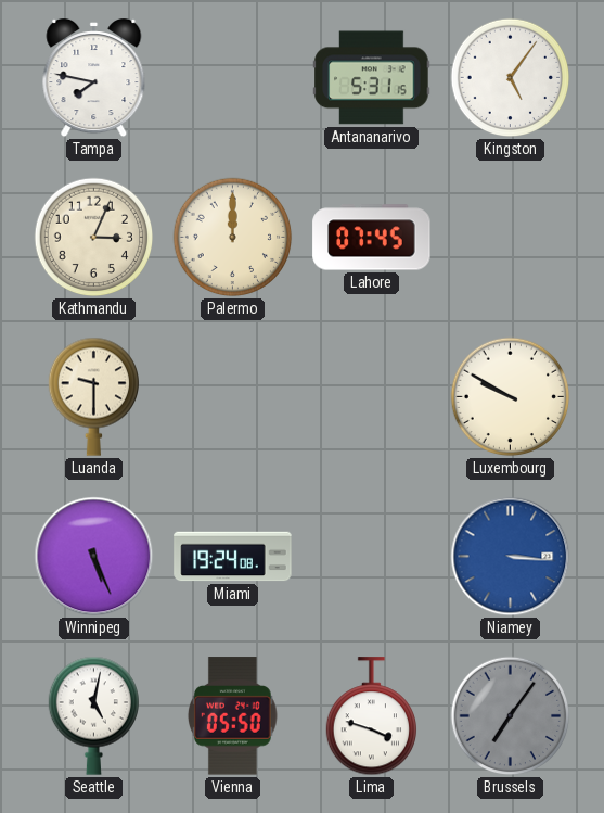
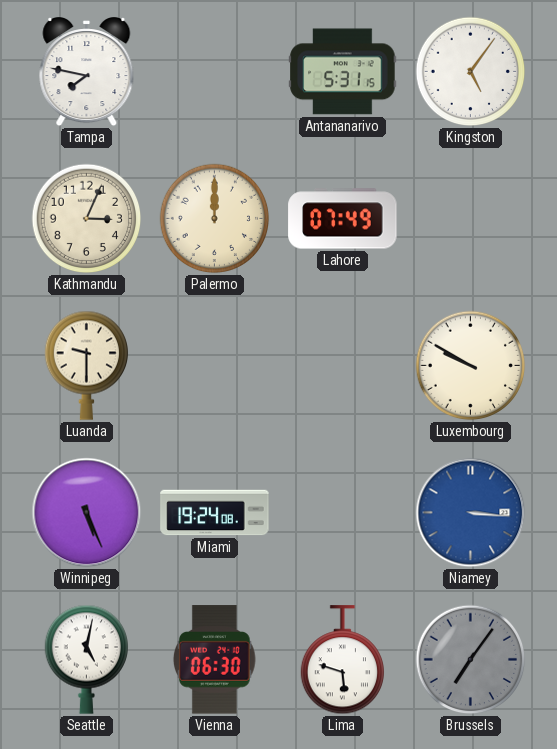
Lahore: 07:45 -> 07:49
Vienna: 05:50 -> 06:30
Lima: 3:48 -> 5:48
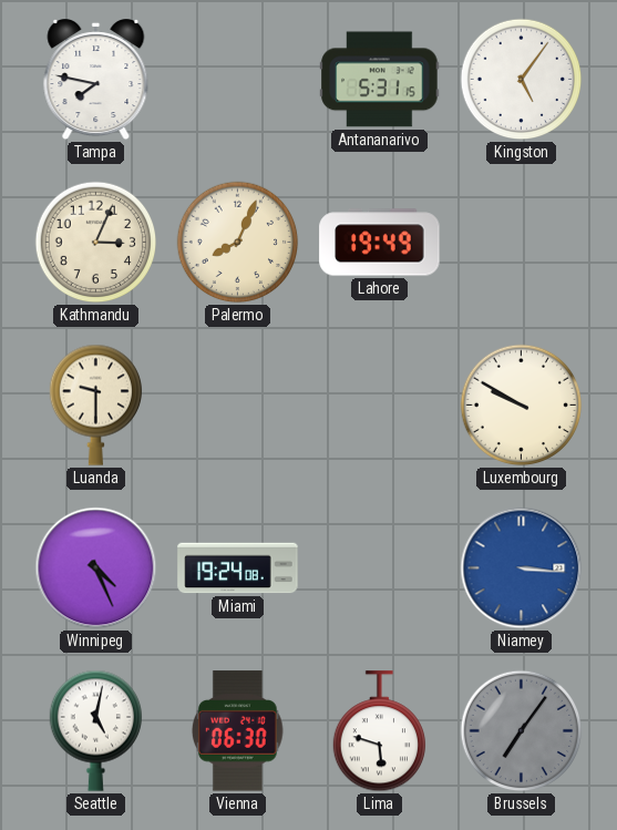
Palermo: 12:00 -> 8:04
Lahore: 07:49 -> 19:49
Winnipeg: 5:26 -> 4:26
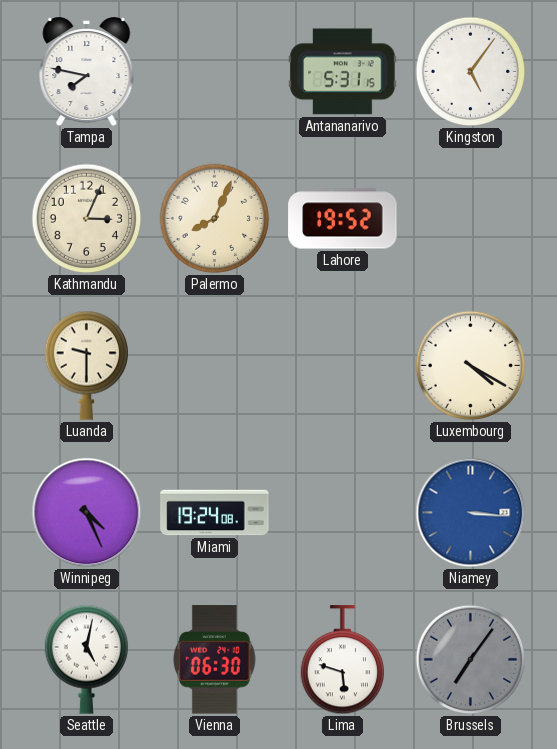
Lahore: 19:49 -> 19:52
Luxembourg: 9:50 -> 4:20
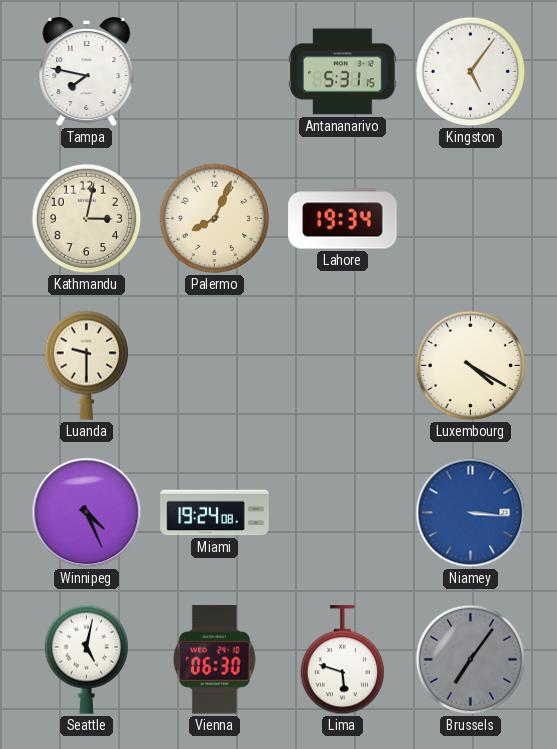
Kathmandu: 3:04 -> 3:02
Lahore: 19:52 -> 19:34
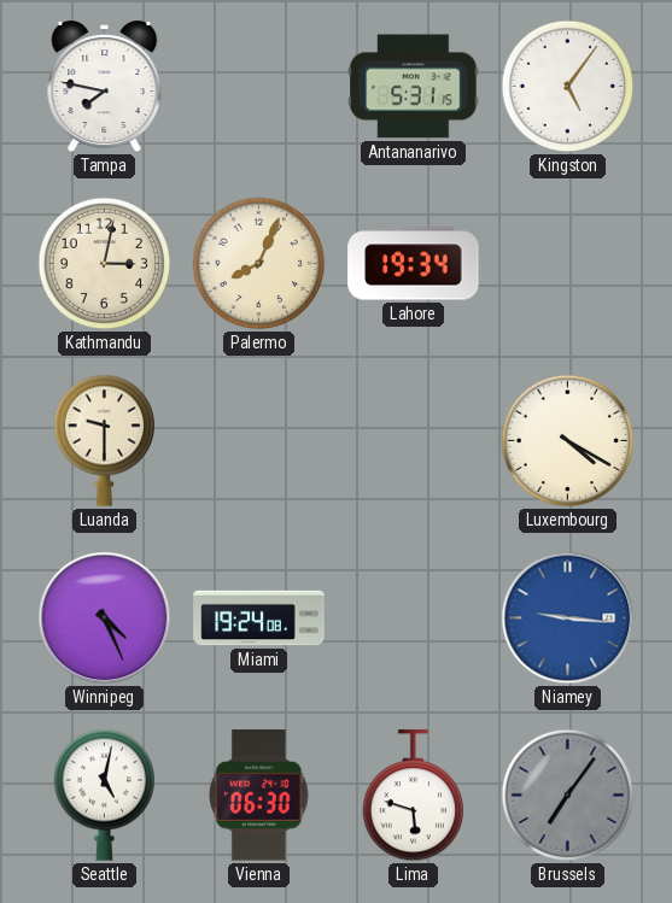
Niamey: 3:16 -> 9:16
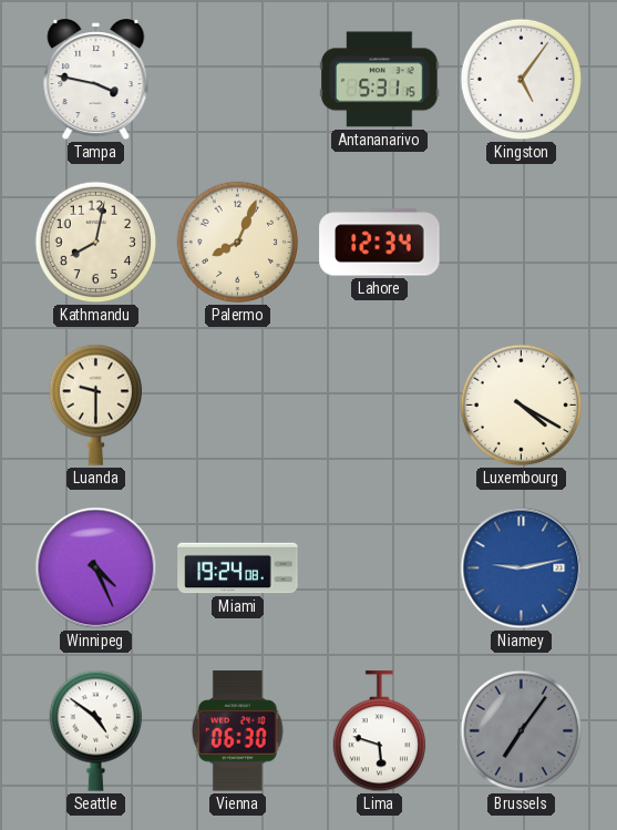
Tampa: 7:47 -> 3:47
Kathmandu: 3:02 -> 8:02
Lahore: 19:34 -> 12:34
Niamey: 9:16 -> 9:13
Seattle: 5:02 -> 4:51
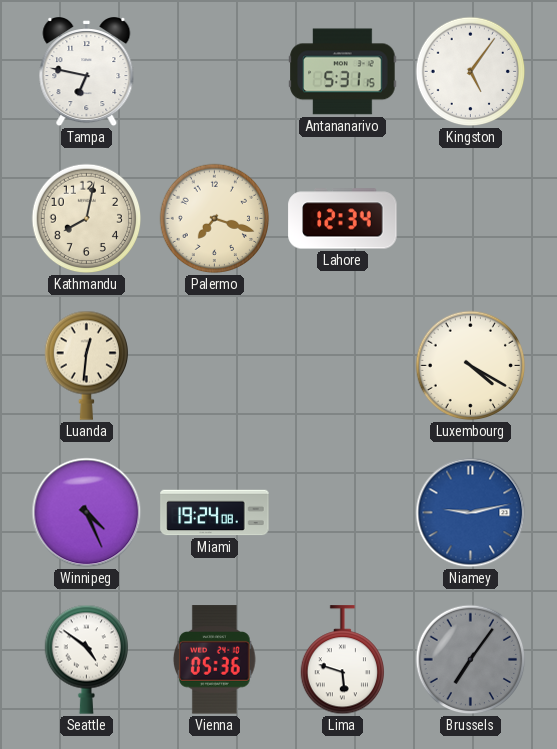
Tampa: 3:47 -> 6:47
Palermo: 8:04 -> 7:18
Luanda: 9:30 -> 12:31
Vienna: 06:30 -> 05:36
